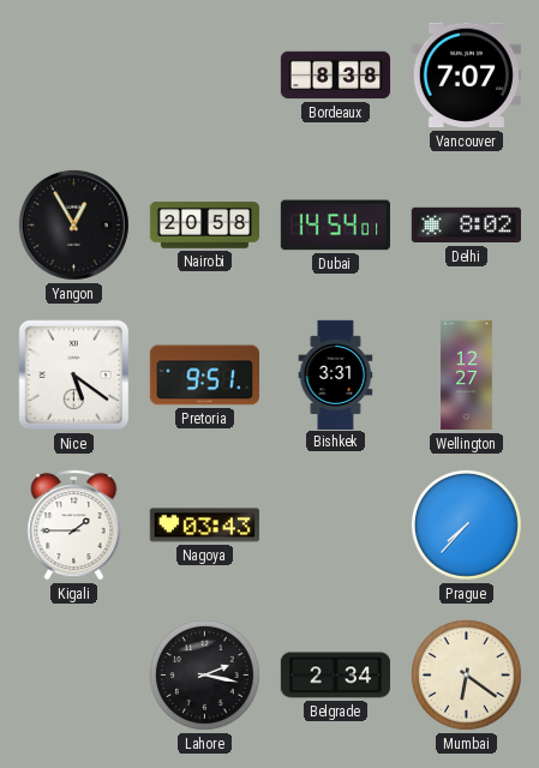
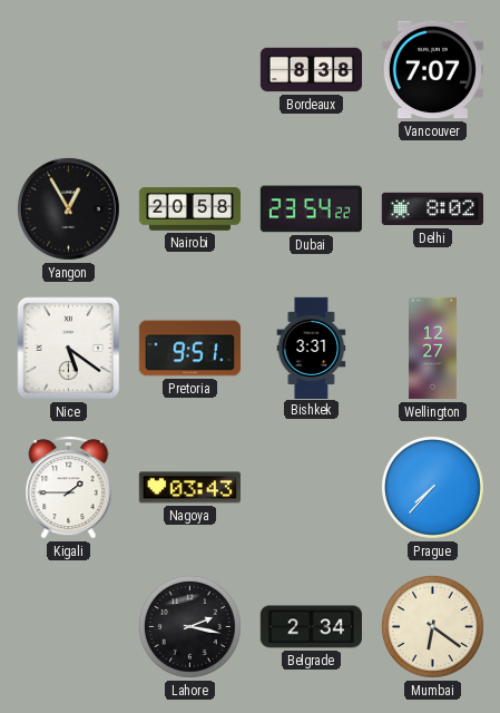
Dubai: 14:54 -> 23:54
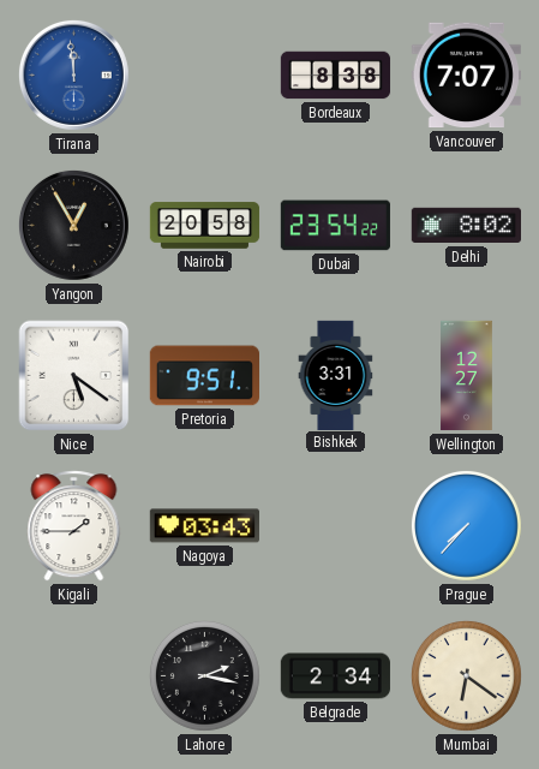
Tirana: none -> 11:59
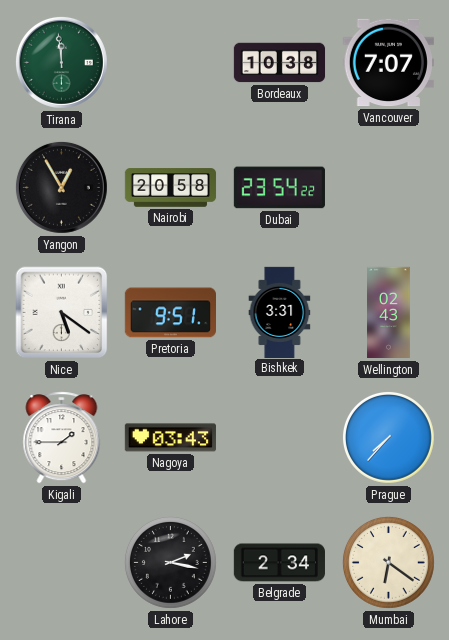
Tirana dial: blue -> green
Bordeaux: 8:38 -> 10:38
Delhi: 8:02 -> none
Wellington: 12:27 -> 02:43
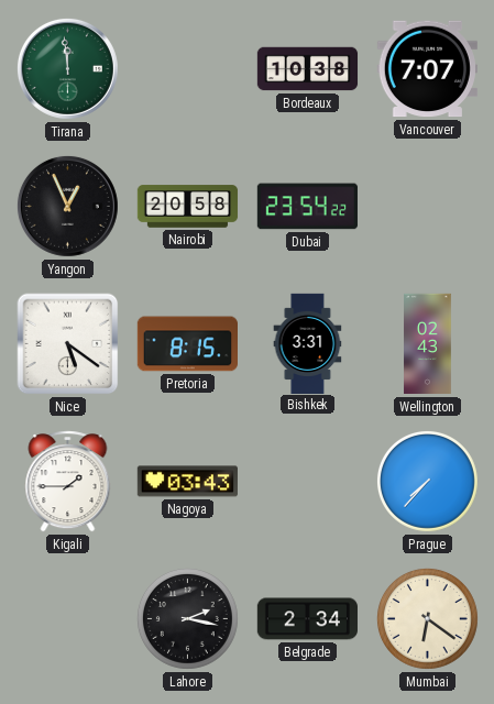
Yangon: 12:55 -> 12:56
Pretoria: 9:51 -> 8:15
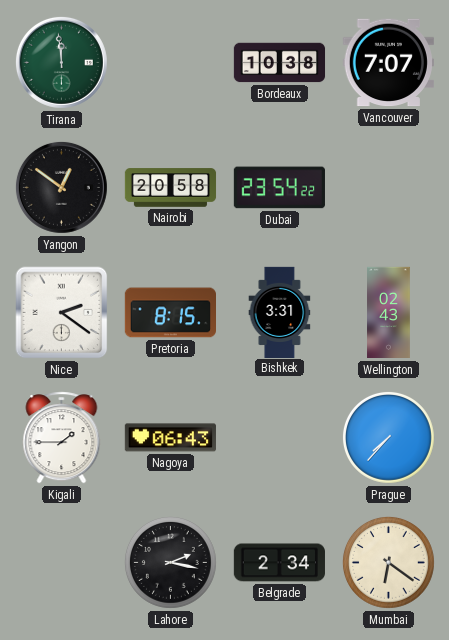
Yangon: 12:56 -> 12:51
Nice: 5:21 -> 2:21
Nagoya: 03:43 -> 06:43
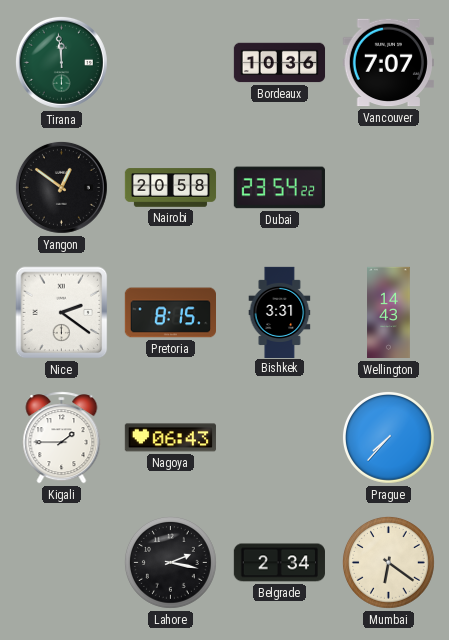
Bordeaux: 10:38 -> 10:36
Wellington: 02:43 -> 14:43
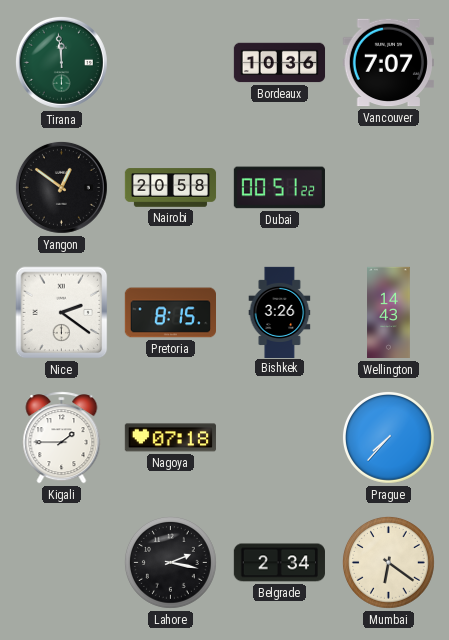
Dubai: 23:54 -> 00:51
Bishkek: 3:31 -> 3:26
Nagoya: 06:43 -> 07:18
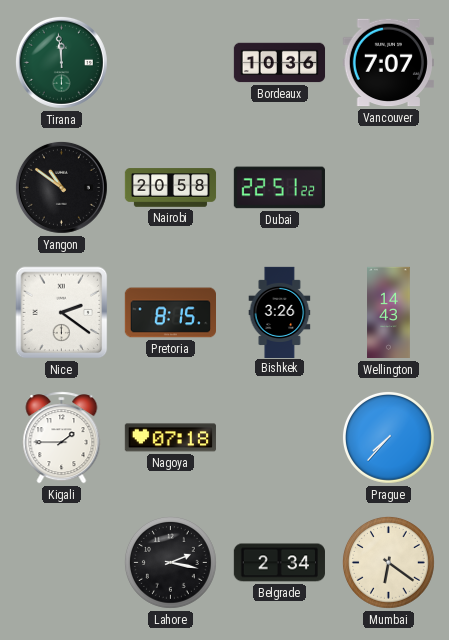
Yangon: 12:51 -> 10:51
Dubai: 00:51 -> 22:51
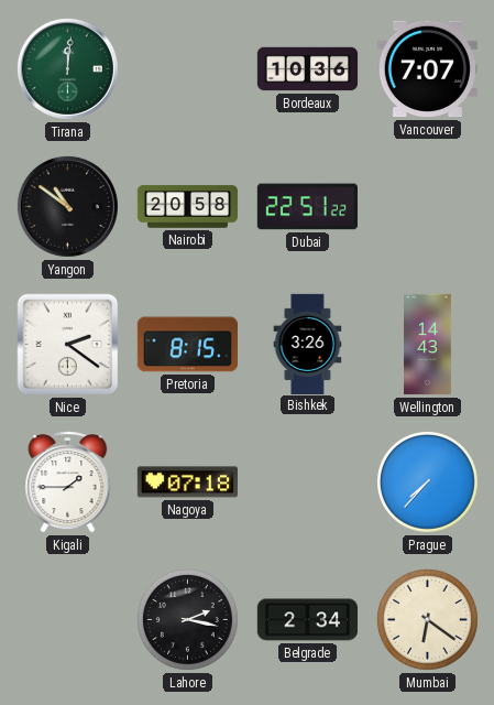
Tirana: 11:59 -> 12:01
